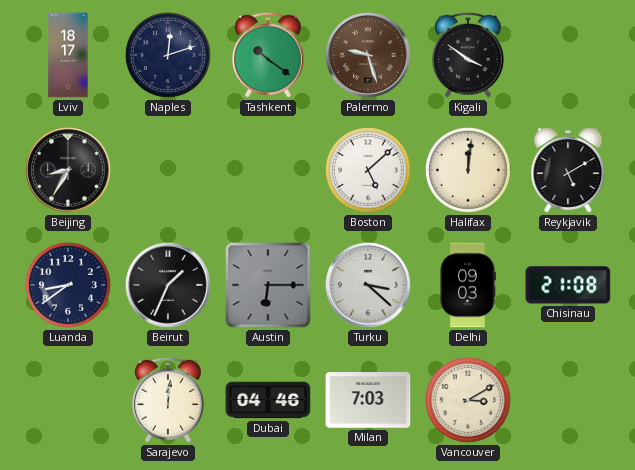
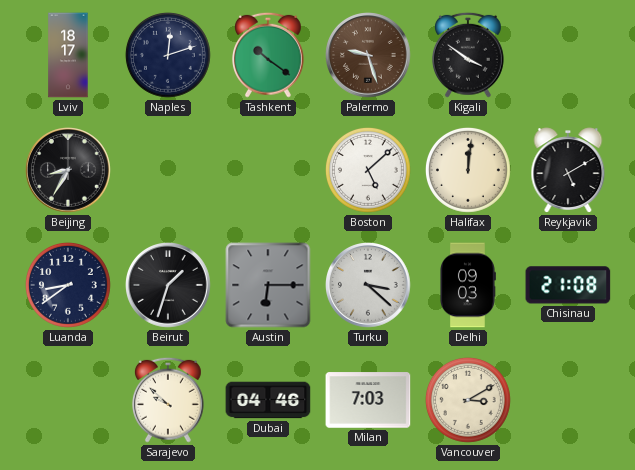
Beirut: 1:34 -> 1:33
Sarajevo: 12:01 -> 9:52
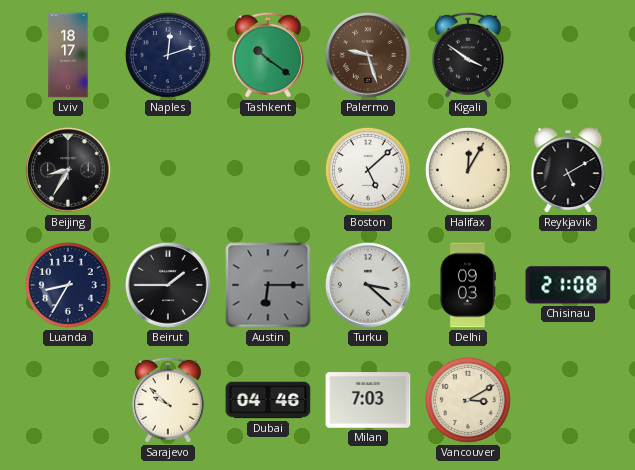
Halifax: 12:01 -> 12:05
Luanda: 8:39 -> 8:35
Beirut: 1:33 -> 1:45
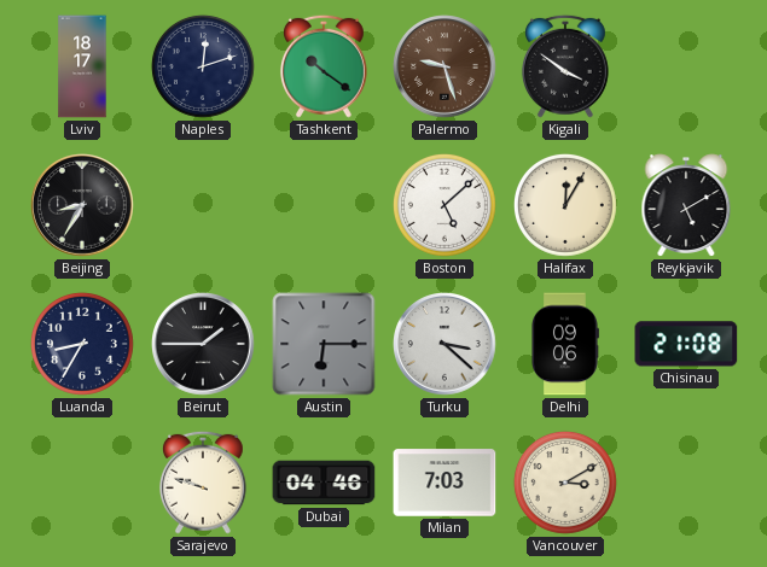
Delhi: 09:03 -> 09:06
Sarajevo: 9:52 -> 9:48
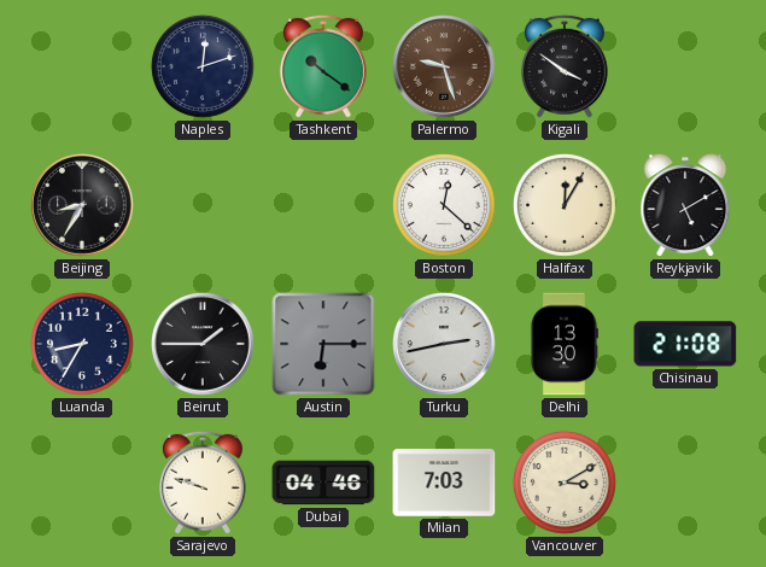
Lviv: 18:17 -> none
Boston: 5:08 -> 12:22
Turku: 3:22 -> 2:43
Delhi: 09:06 -> 13:30
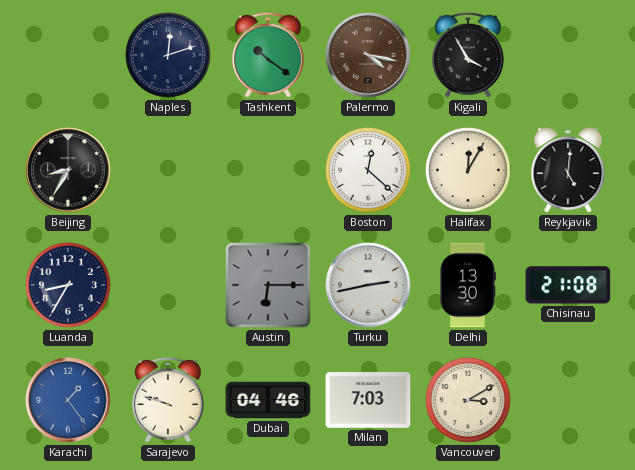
Palermo: 9:27 -> 4:17
Kigali: 3:51 -> 3:55
Reykjavik: 5:10 -> 5:01
Beirut: 1:45 -> none
Karachi: none -> 1:24
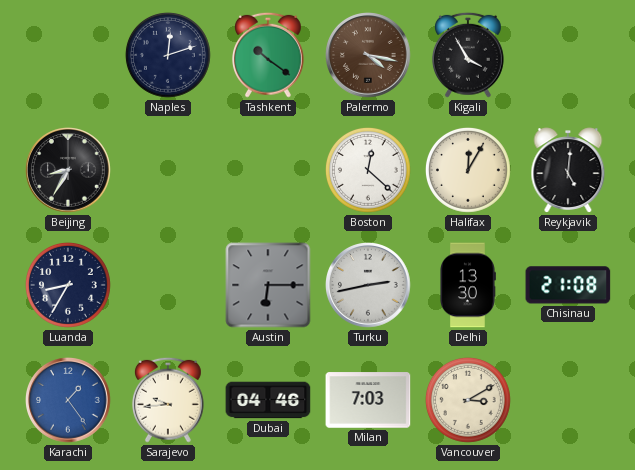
Sarajevo: 9:48 -> 9:44
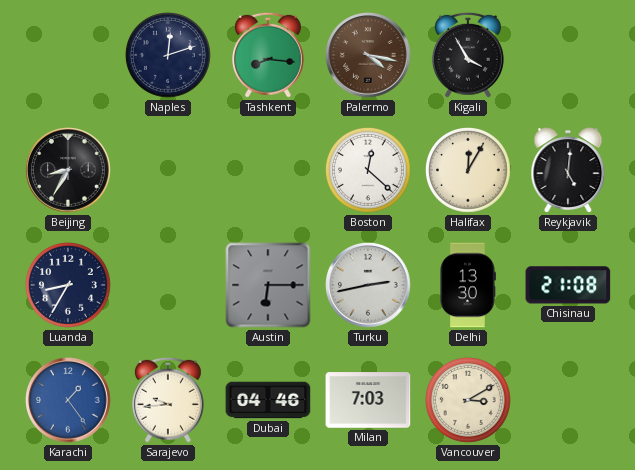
Tashkent: 10:21 -> 8:16
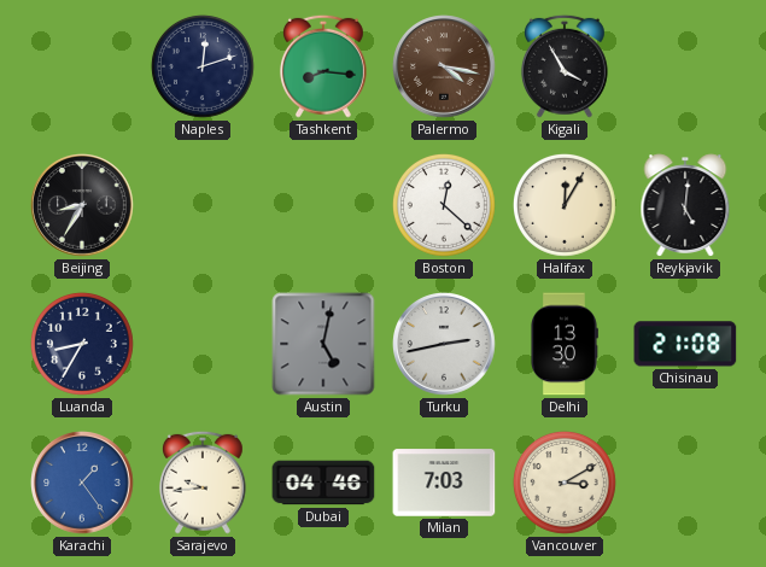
Austin: 6:15 -> 5:02
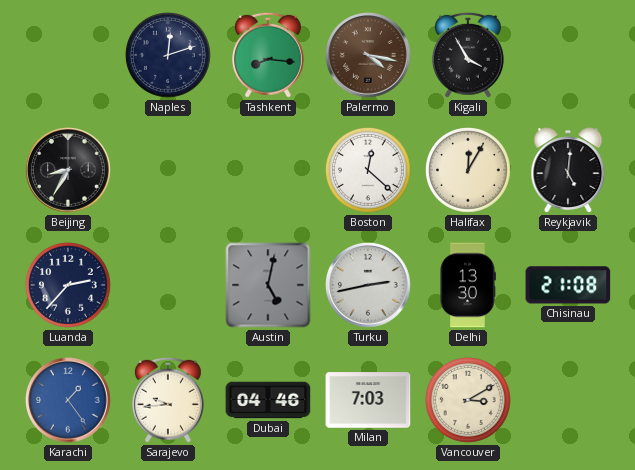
Luanda: 8:35 -> 2:37
